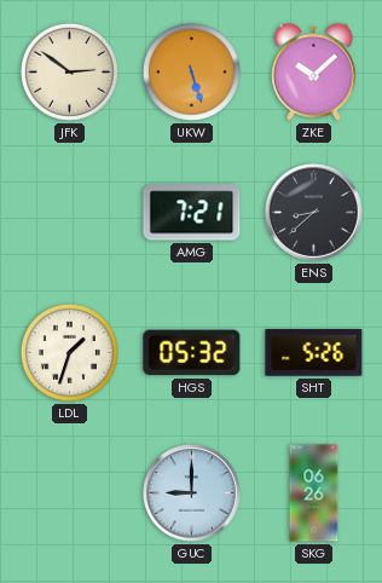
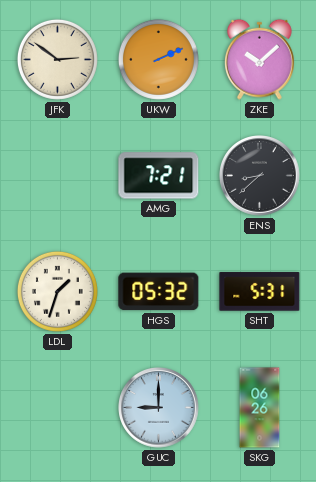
UKW: 5:27 -> 2:11
SHT: 5:26 -> 5:31
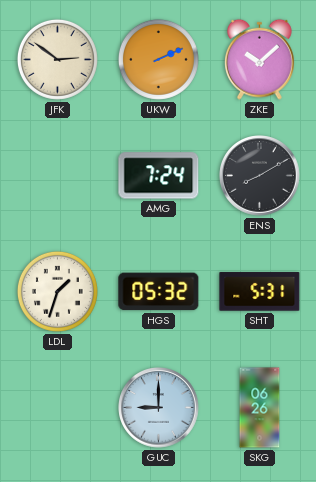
AMG: 7:21 -> 7:24
ENS: 8:38 -> 8:10
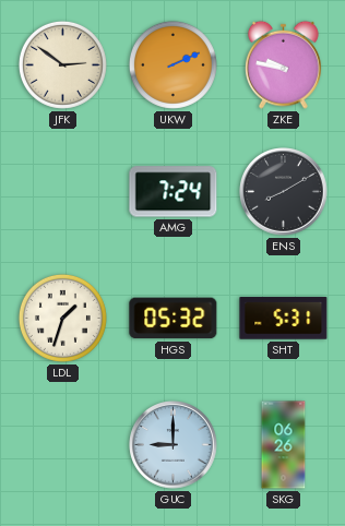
ZKE: 10:08 -> 9:47
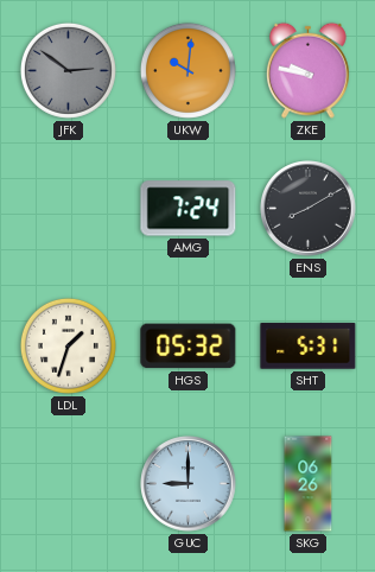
JFK dial: cream -> grey
UKW: 2:11 -> 10:01
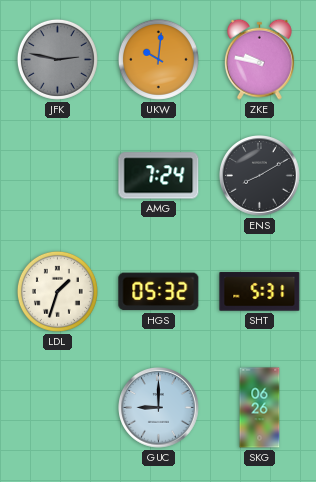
JFK: 2:51 -> 2:47
